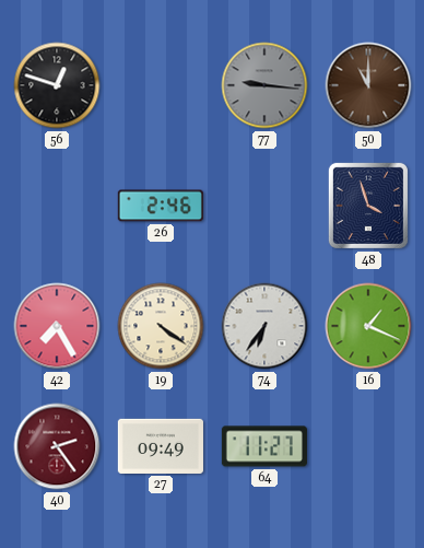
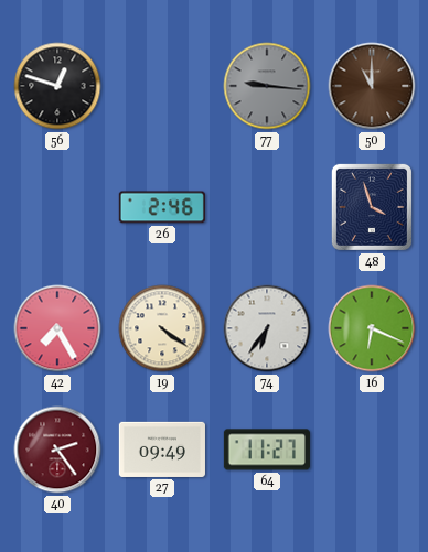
16: 1:19 -> 6:19
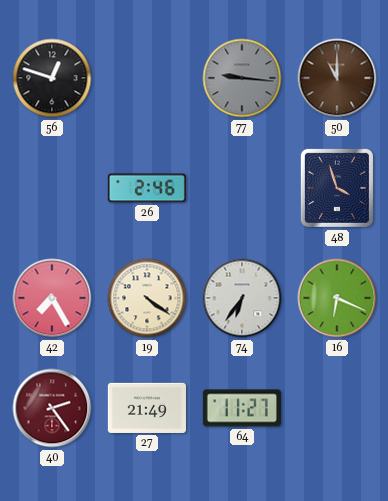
27: 09:49 -> 21:49
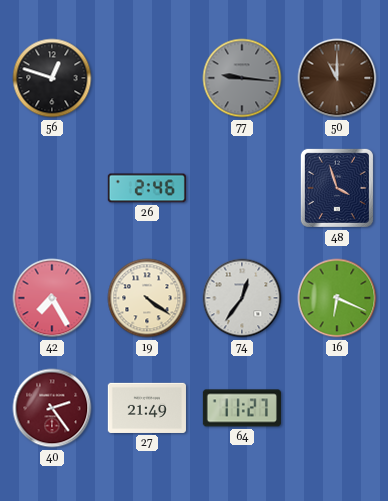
74: 6:36 -> 12:36
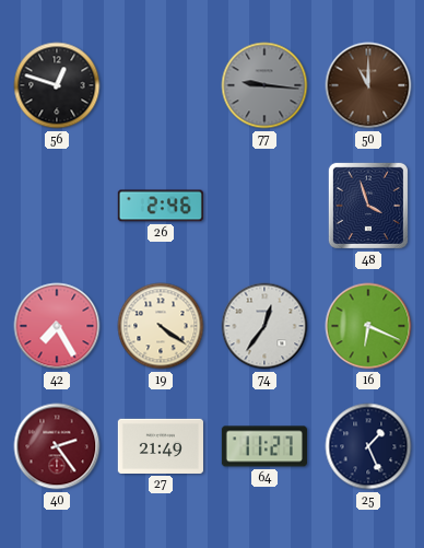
25: none -> 1:26
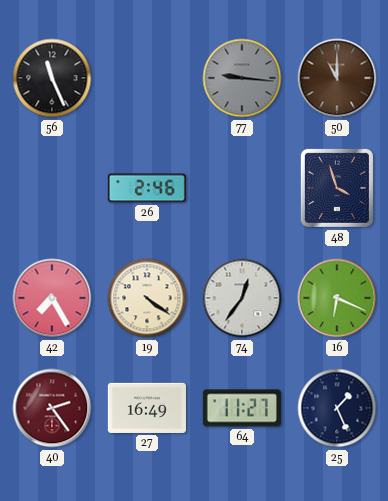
56: 12:48 -> 11:26
27: 21:49 -> 16:49
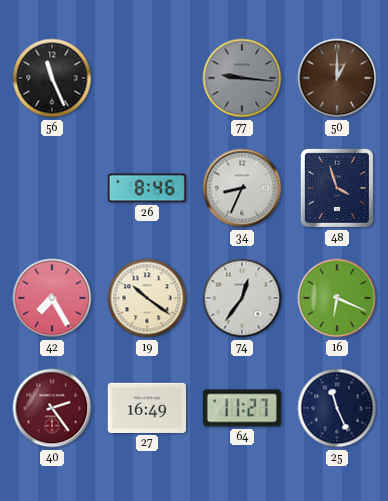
50: 11:00 -> 1:00
26: 2:46 -> 8:46
34: none -> 8:34
19: 4:21 -> 10:21
25: 1:26 -> 11:26
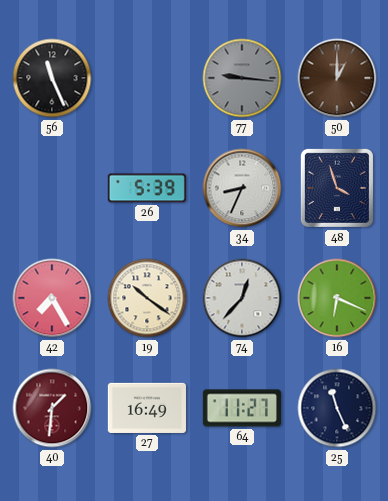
26: 8:46 -> 5:39
74: 12:36 -> 12:37
40: 2:24 -> 1:31
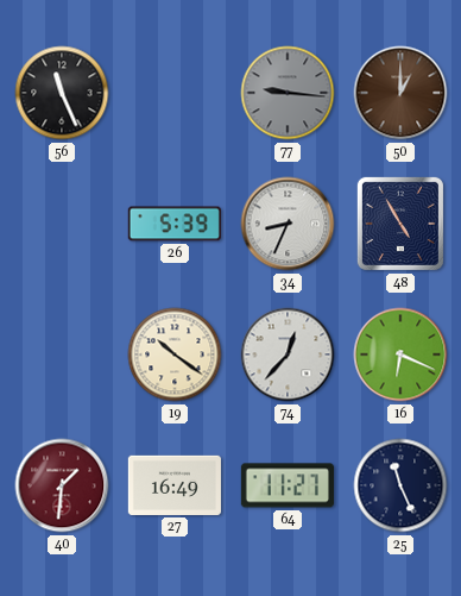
48: 3:57 -> 4:55
42: 7:25 -> none
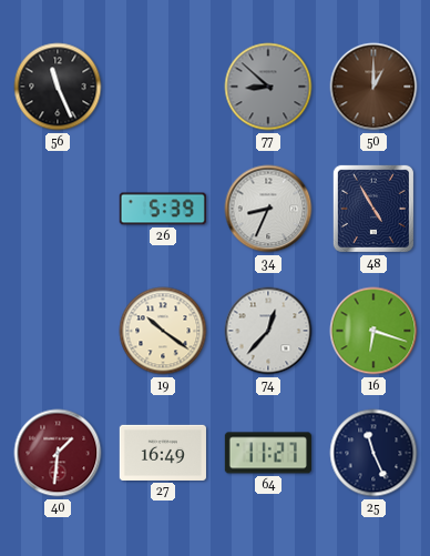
77: 9:16 -> 8:52
16: 6:19 -> 6:18
